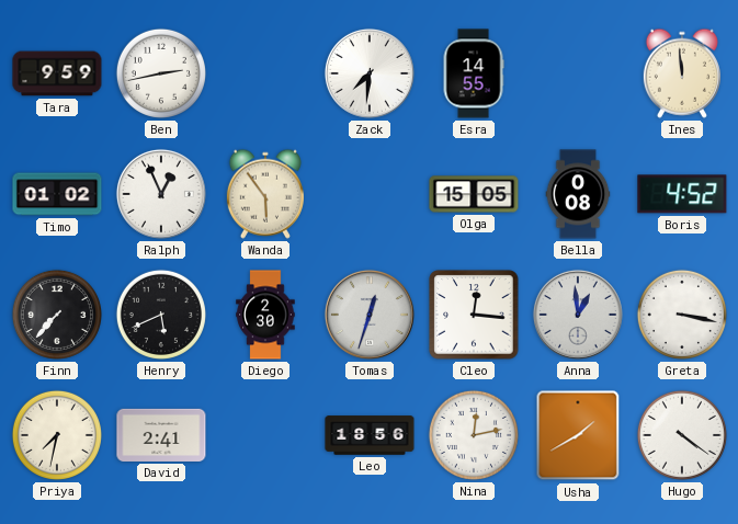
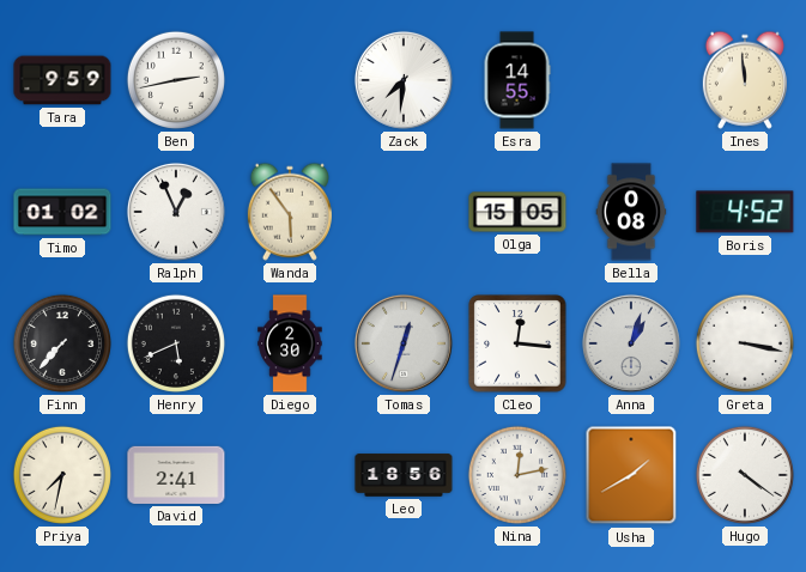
Anna: 12:59 -> 1:03
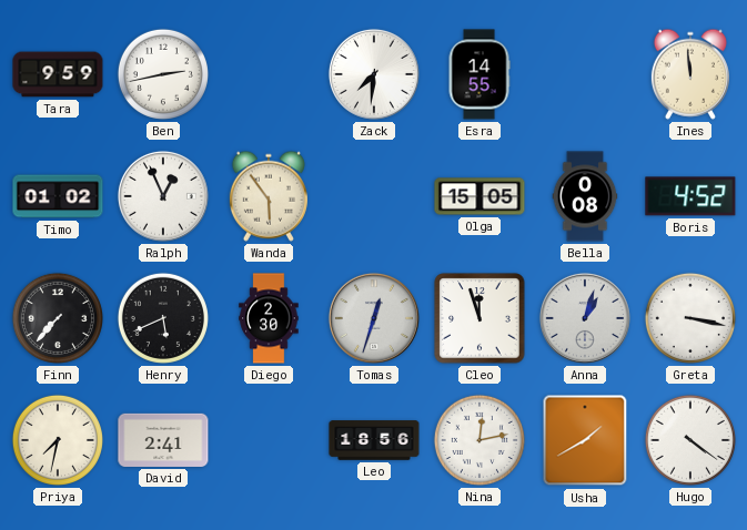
Cleo: 12:16 -> 11:57
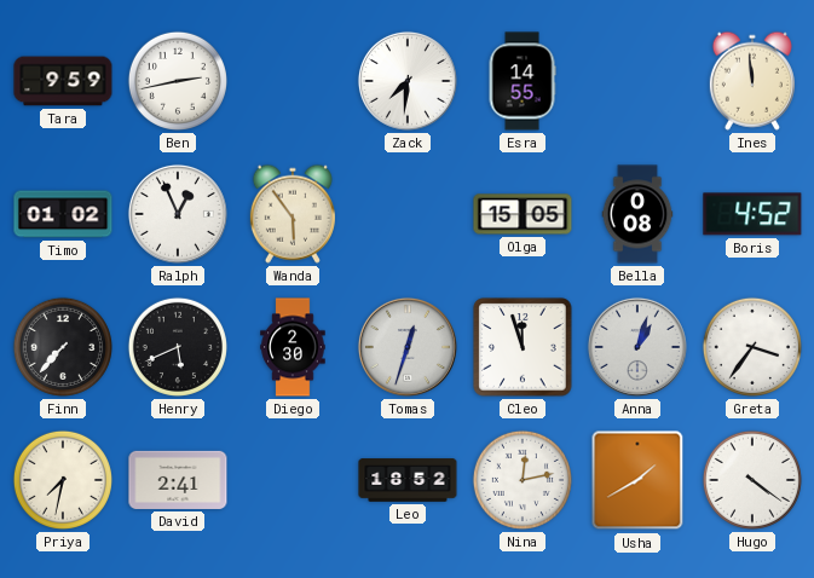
Greta: 3:17 -> 3:36
Leo: 18:56 -> 18:52
